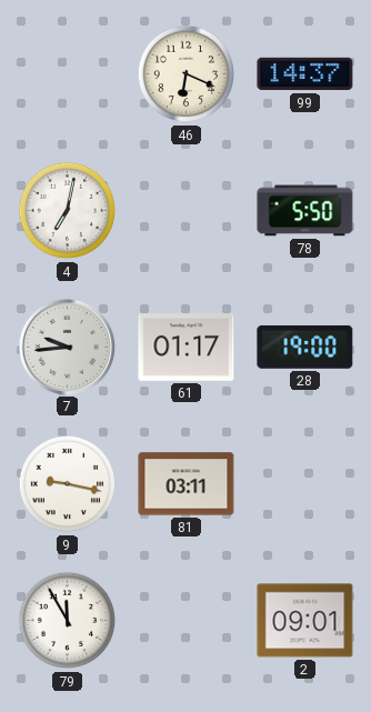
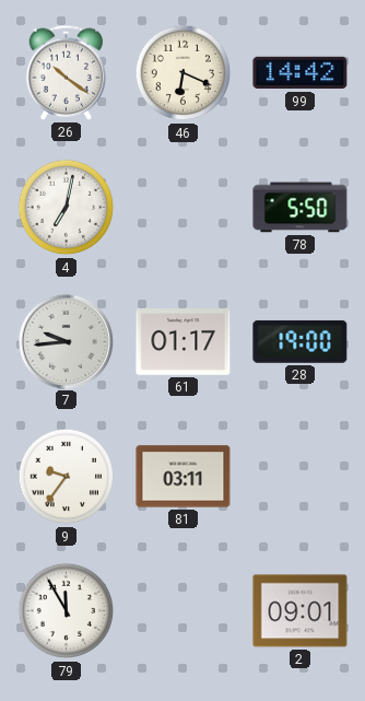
26: none -> 10:21
99: 14:37 -> 14:42
9: 9:17 -> 9:36
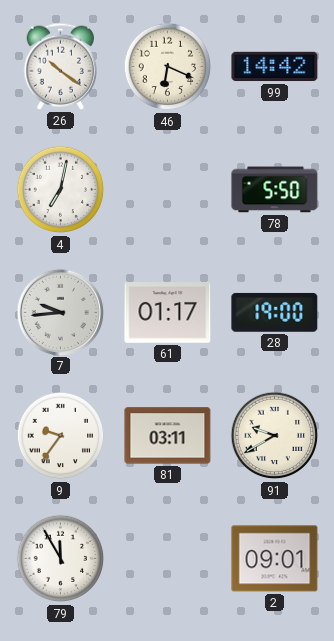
91: none -> 9:40
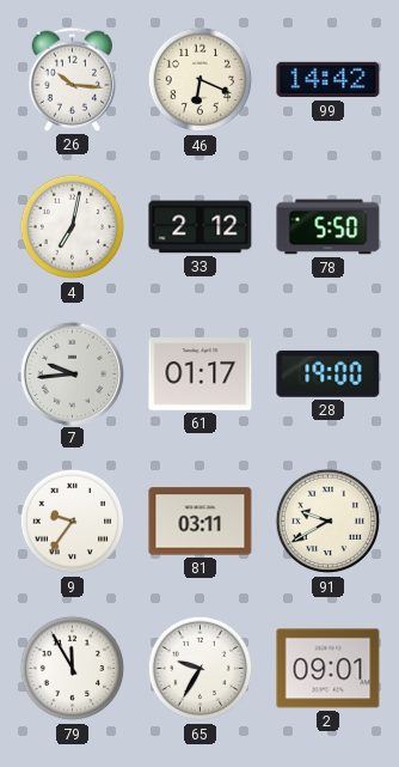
26: 10:21 -> 10:16
33: none -> 2:12
65: none -> 9:35
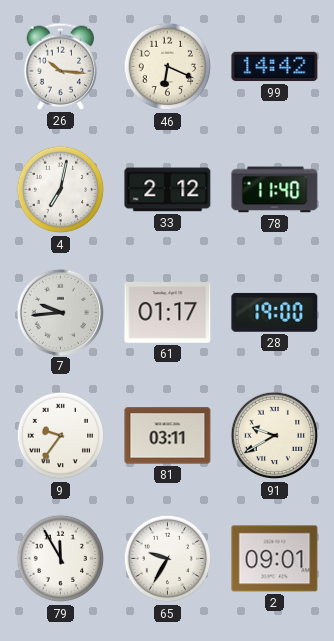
78: 5:50 -> 11:40
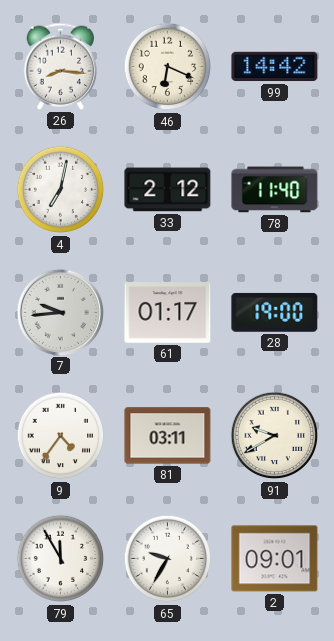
26: 10:16 -> 8:16
9: 9:36 -> 4:36
